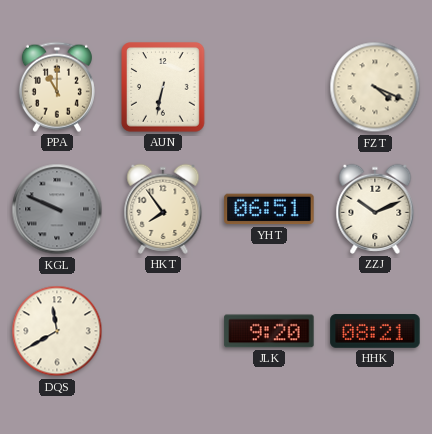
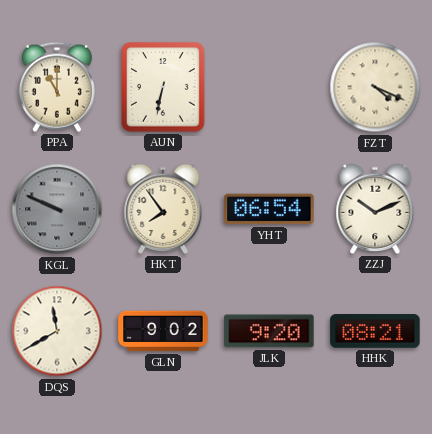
YHT: 06:51 -> 06:54
GLN: none -> 9:02
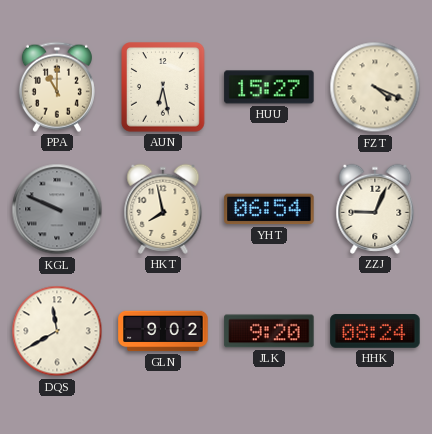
AUN: 6:32 -> 6:28
HUU: none -> 15:27
HKT: 7:54 -> 7:58
ZZJ: 10:11 -> 9:04
HHK: 08:21 -> 08:24
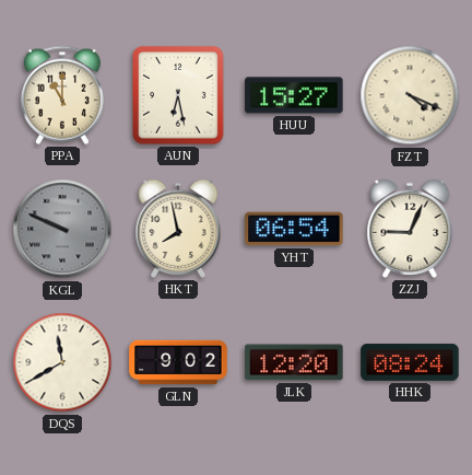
JLK: 9:20 -> 12:20
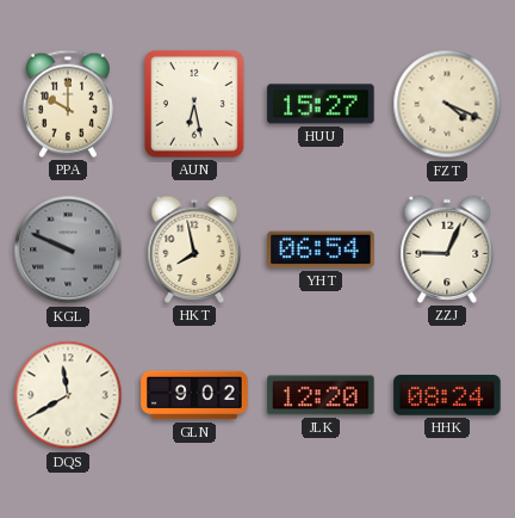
PPA: 11:00 -> 10:00
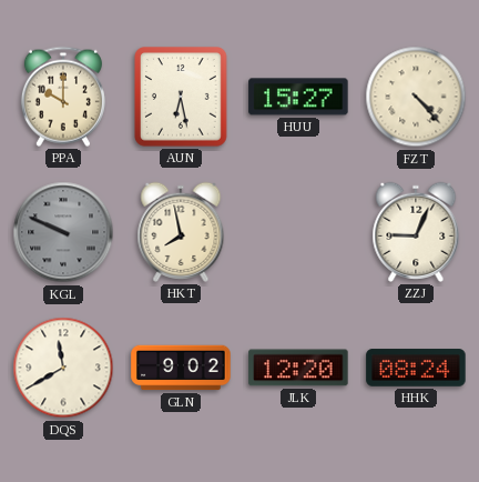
FZT: 4:19 -> 4:23
YHT: 06:54 -> none
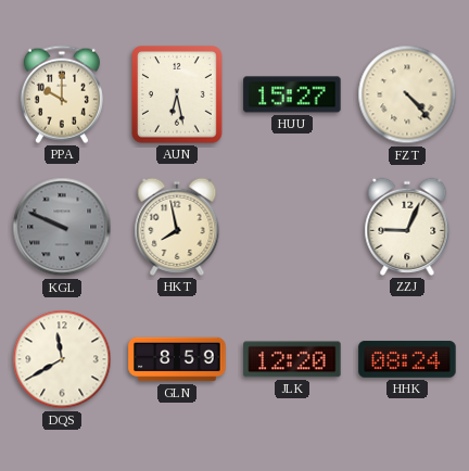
GLN: 9:02 -> 8:59
